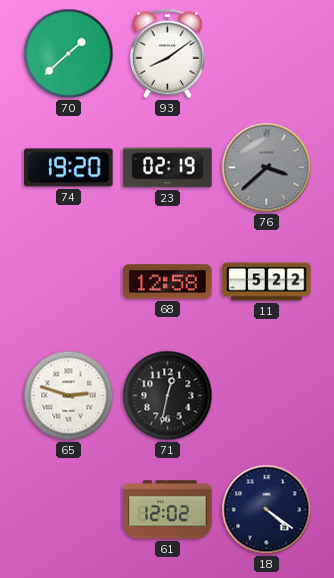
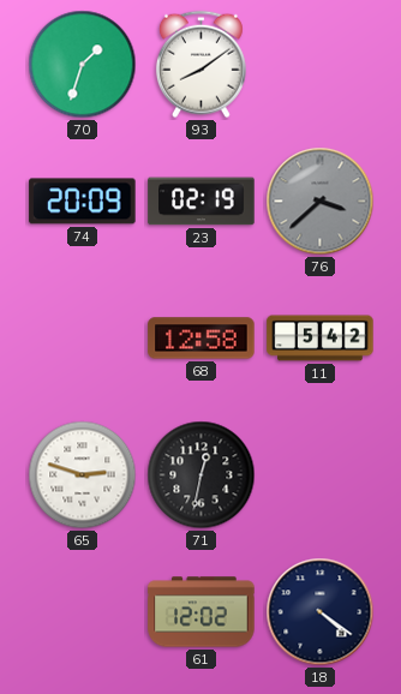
70: 1:38 -> 1:33
74: 19:20 -> 20:09
11: 5:22 -> 5:42
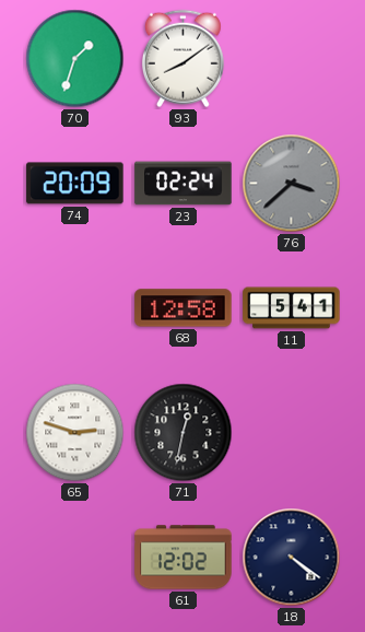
23: 02:19 -> 02:24
11: 5:42 -> 5:41
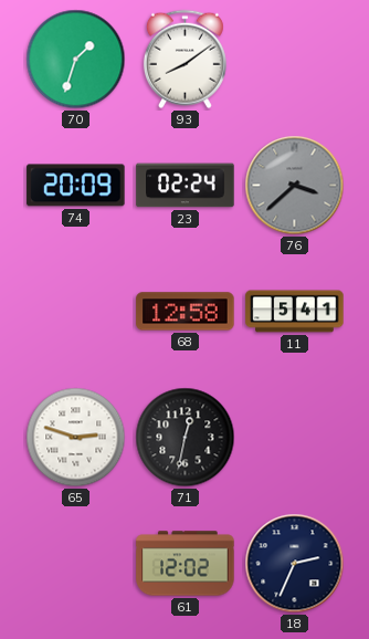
18: 4:21 -> 2:34
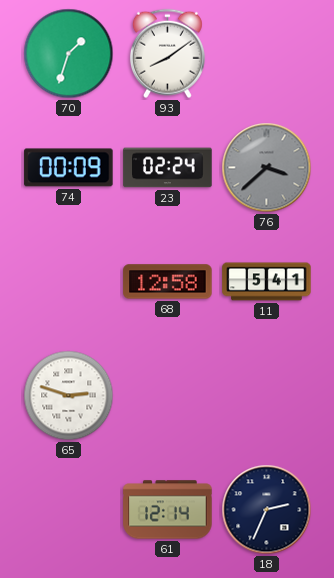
74: 20:09 -> 00:09
71: 12:32 -> none
61: 12:02 -> 12:14
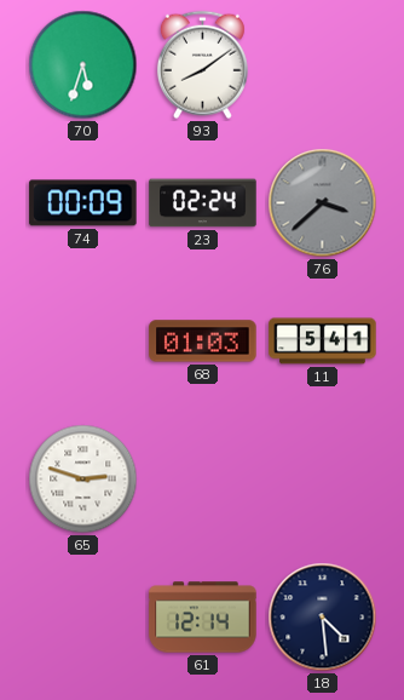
70: 1:33 -> 5:33
68: 12:58 -> 01:03
18: 2:34 -> 4:29
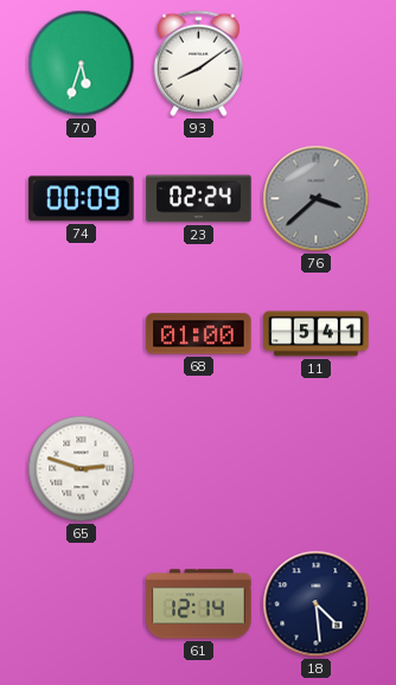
68: 01:03 -> 01:00
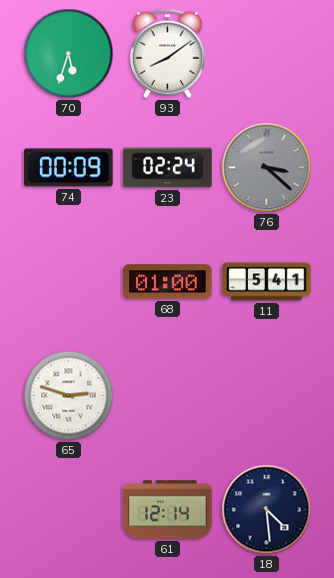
76: 3:38 -> 3:22
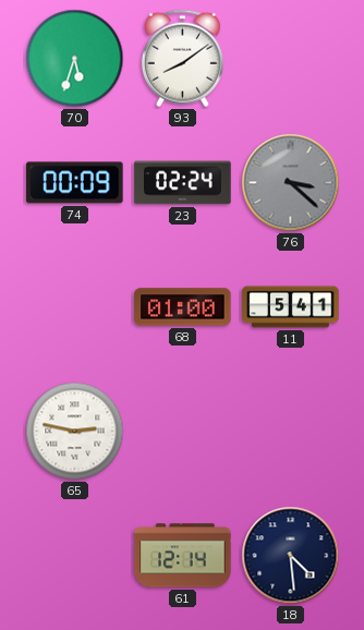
65: 2:48 -> 2:47
